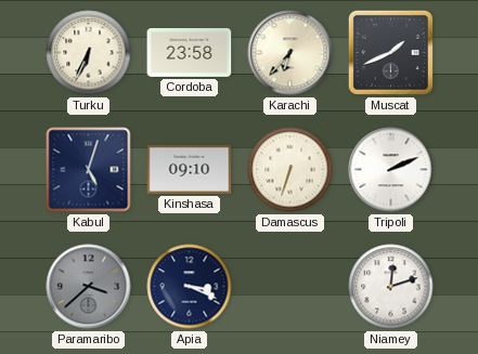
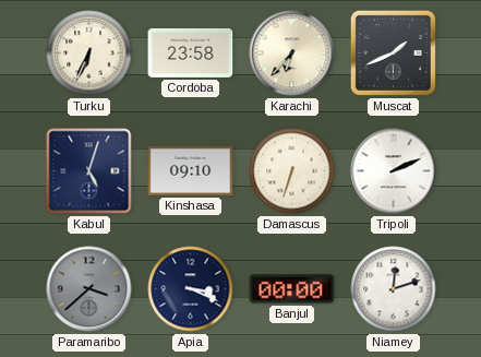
Banjul: none -> 00:00
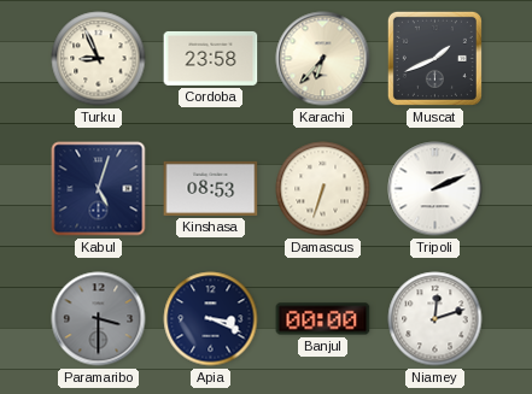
Turku: 6:34 -> 8:56
Kinshasa: 09:10 -> 08:53
Paramaribo: 3:38 -> 3:30
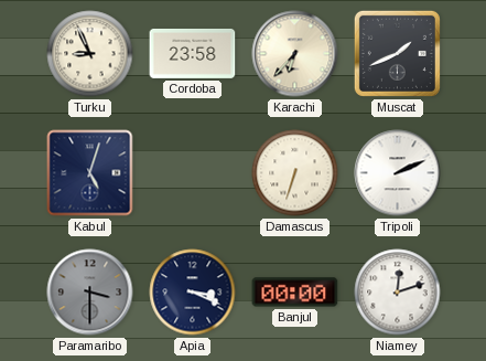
Kinshasa: 08:53 -> none
